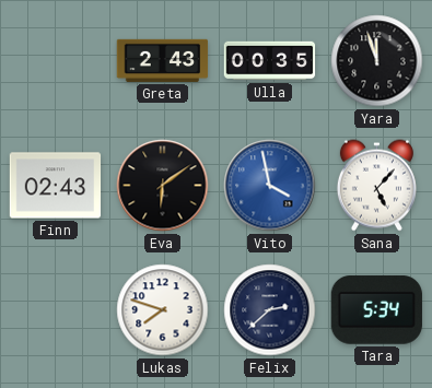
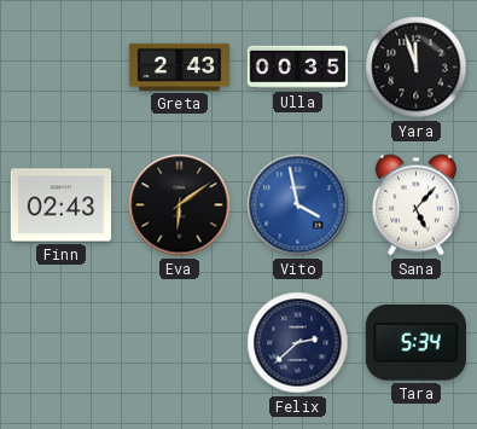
Lukas: 7:48 -> none
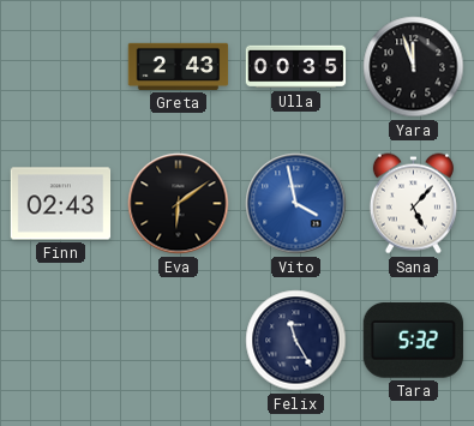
Felix: 2:38 -> 11:25
Tara: 5:34 -> 5:32
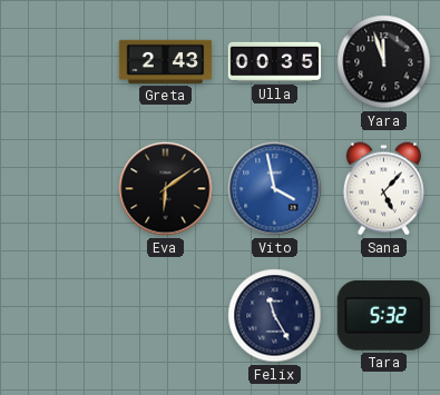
Finn: 02:43 -> none
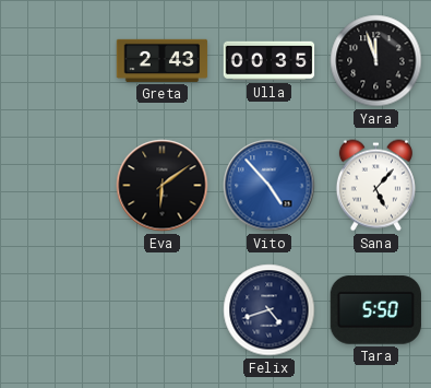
Vito: 3:58 -> 4:53
Felix: 11:25 -> 4:42
Tara: 5:32 -> 5:50
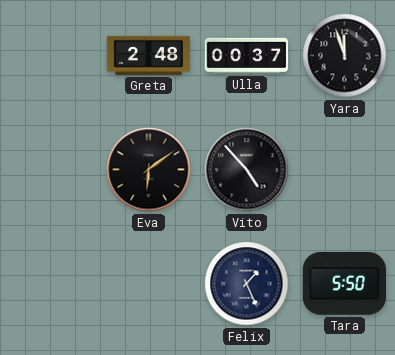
Greta: 2:43 -> 2:48
Ulla: 00:35 -> 00:37
Vito dial: blue -> black
Sana: 5:07 -> none
Felix: 4:42 -> 1:26
